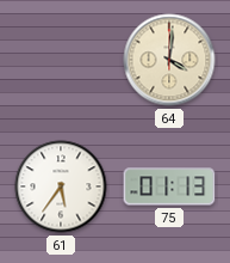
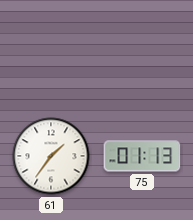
64: 4:01 -> none
61: 5:36 -> 1:36
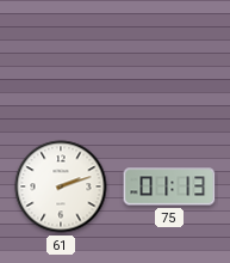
61: 1:36 -> 2:12
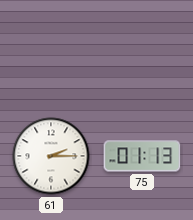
61: 2:12 -> 2:15
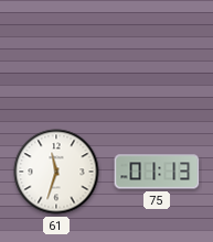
61: 2:15 -> 11:33
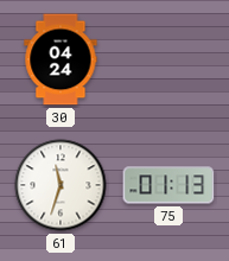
30: none -> 04:24
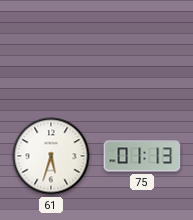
30: 04:24 -> none
61: 11:33 -> 5:33
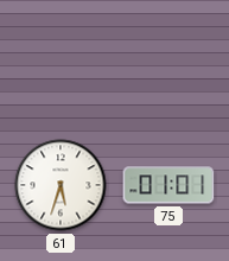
75: 01:13 -> 01:01
